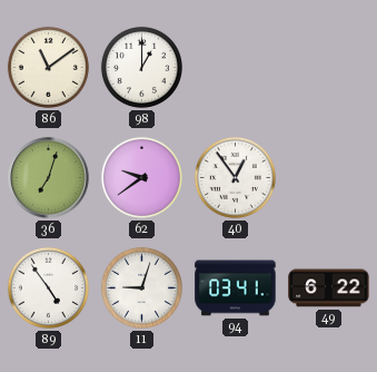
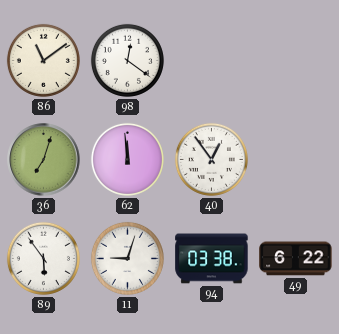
98: 1:00 -> 12:21
62: 9:39 -> 11:59
89: 4:54 -> 5:54
94: 03:41 -> 03:38
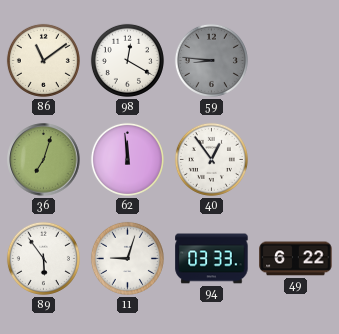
98: 12:21 -> 12:20
59: none -> 8:46
94: 03:38 -> 03:33
